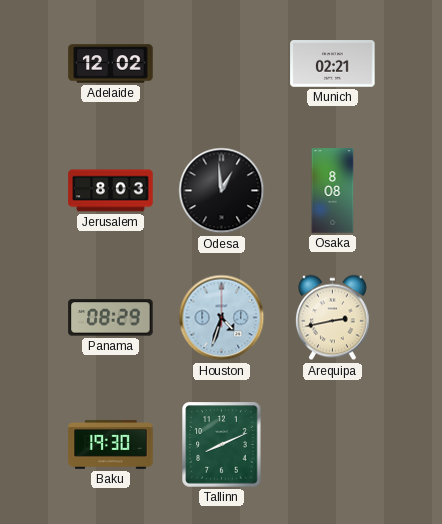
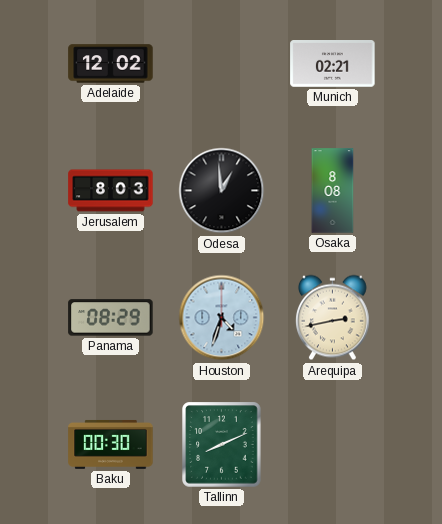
Baku: 19:30 -> 00:30
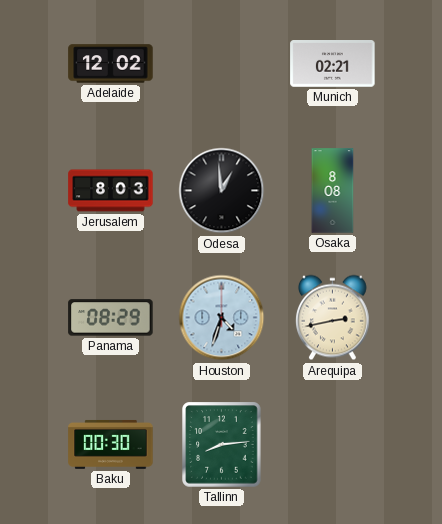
Tallinn: 8:11 -> 8:14
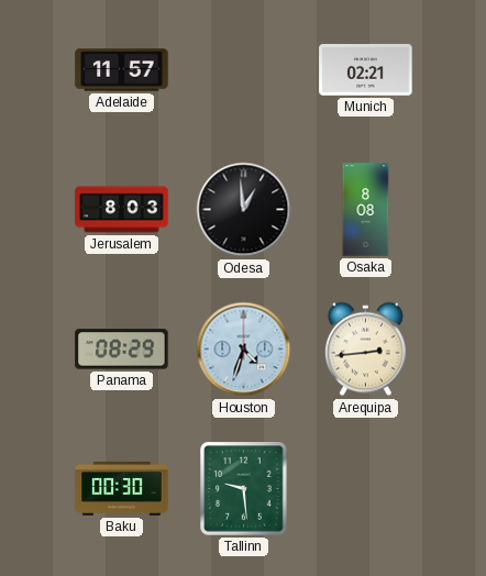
Adelaide: 12:02 -> 11:57
Arequipa: 2:43 -> 2:44
Tallinn: 8:14 -> 9:29
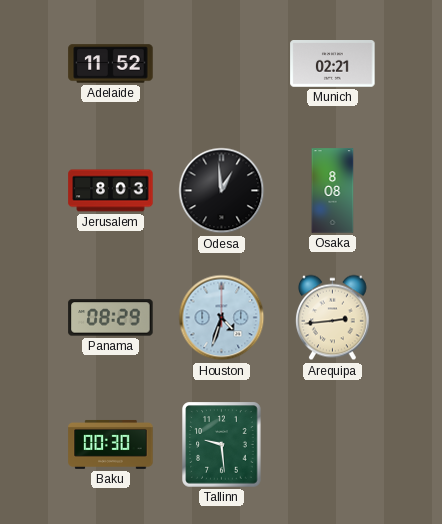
Adelaide: 11:57 -> 11:52
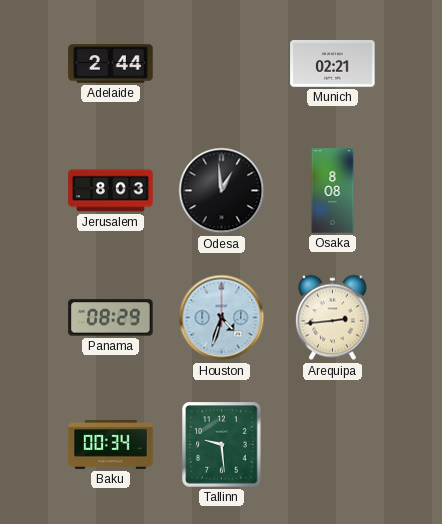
Adelaide: 11:52 -> 2:44
Baku: 00:30 -> 00:34
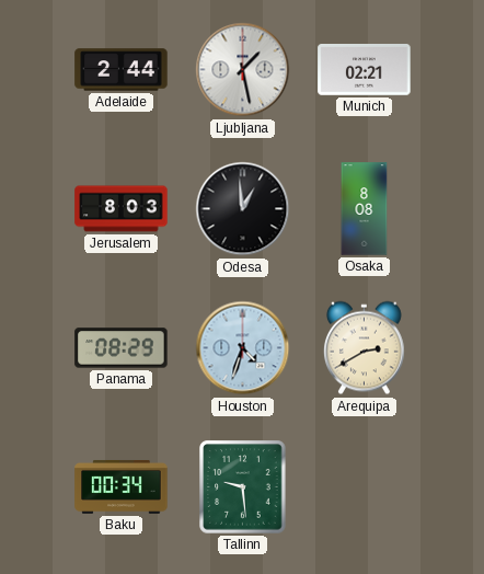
Ljubljana: none -> 1:28
Arequipa: 2:44 -> 2:40
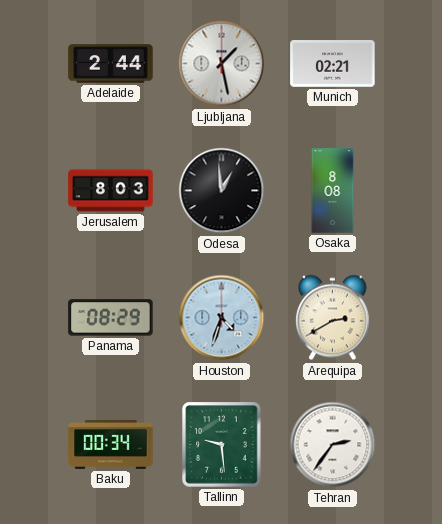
Tehran: none -> 2:36
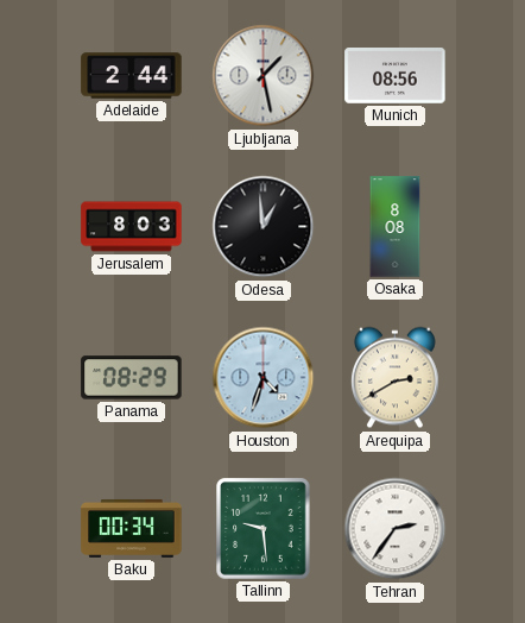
Munich: 02:21 -> 08:56
